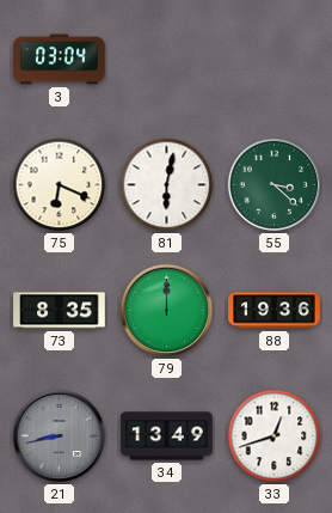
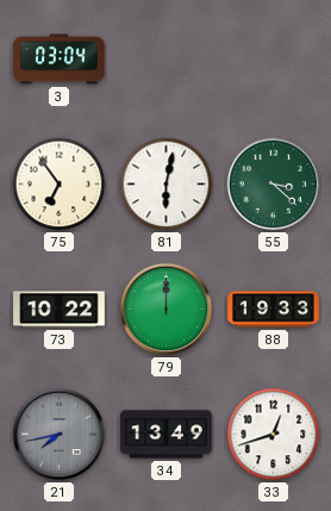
75: 6:19 -> 6:54
73: 8:35 -> 10:22
88: 19:36 -> 19:33
21: 8:43 -> 7:43
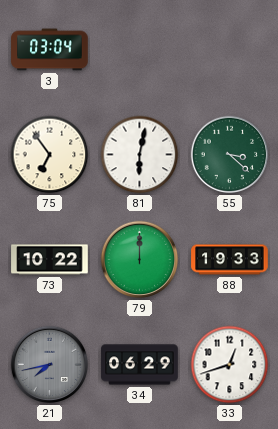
34: 13:49 -> 06:29
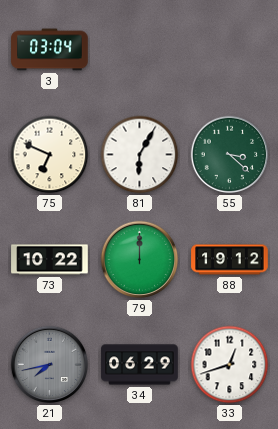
75: 6:54 -> 6:49
81: 6:02 -> 6:05
88: 19:33 -> 19:12
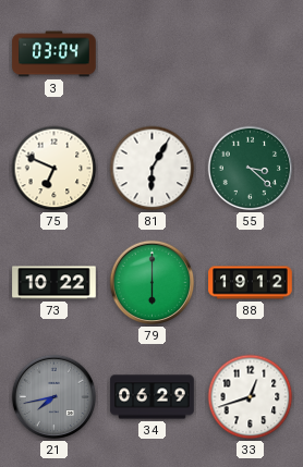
79: 12:00 -> 6:00
